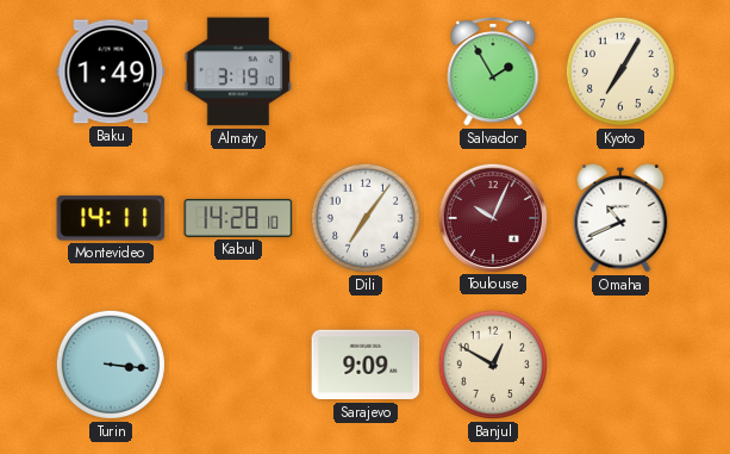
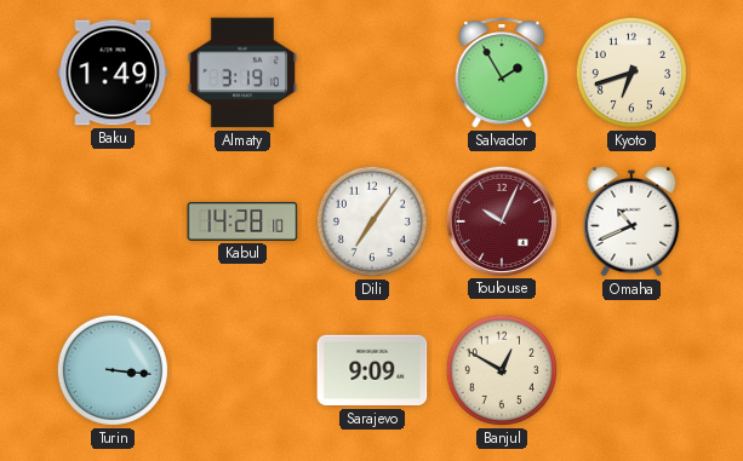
Kyoto: 7:05 -> 6:42
Montevideo: 14:11 -> none
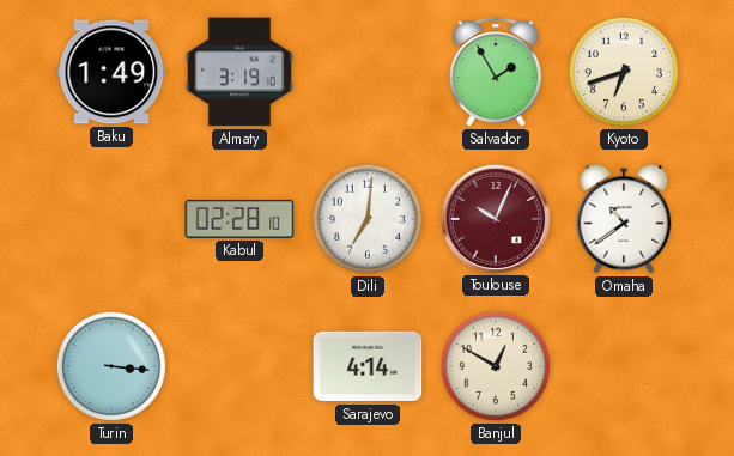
Kabul: 14:28 -> 02:28
Dili: 7:06 -> 7:01
Omaha: 10:41 -> 10:39
Sarajevo: 9:09 -> 4:14
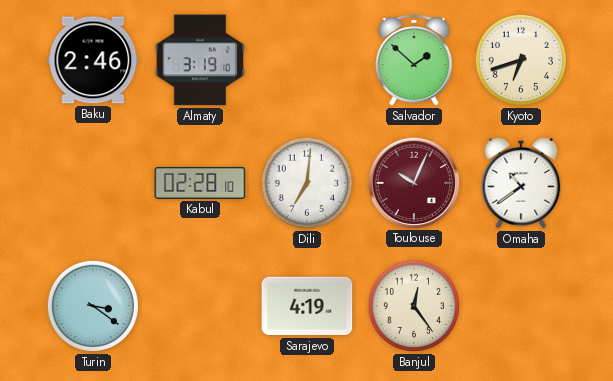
Baku: 1:49 -> 2:46
Salvador: 1:55 -> 1:52
Turin: 3:16 -> 3:21
Sarajevo: 4:14 -> 4:19
Banjul: 12:50 -> 12:24
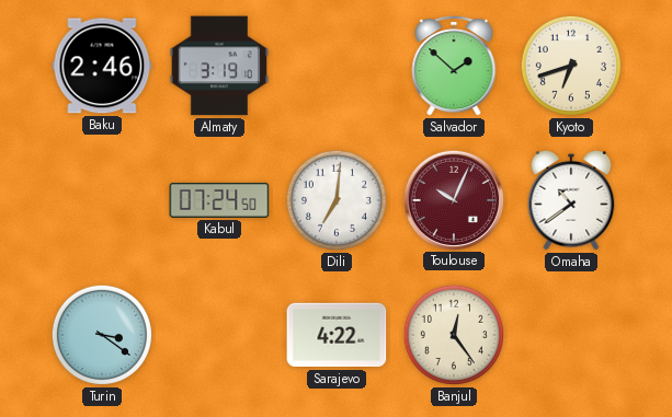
Kabul: 02:28 -> 07:24
Sarajevo: 4:19 -> 4:22
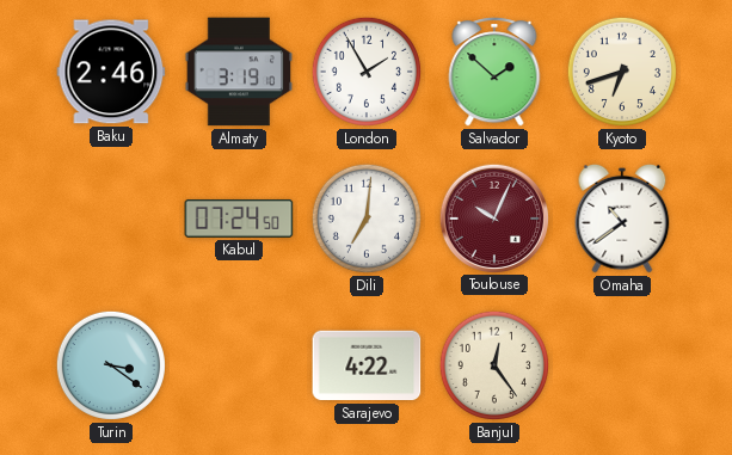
London: none -> 1:55
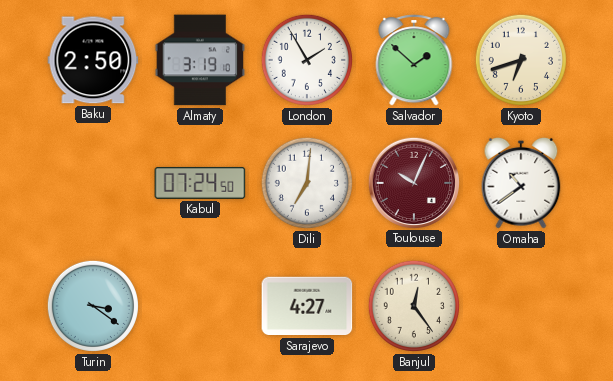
Baku: 2:46 -> 2:50
Sarajevo: 4:22 -> 4:27
